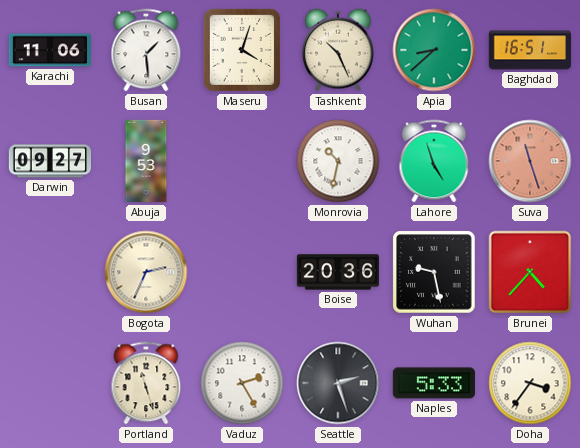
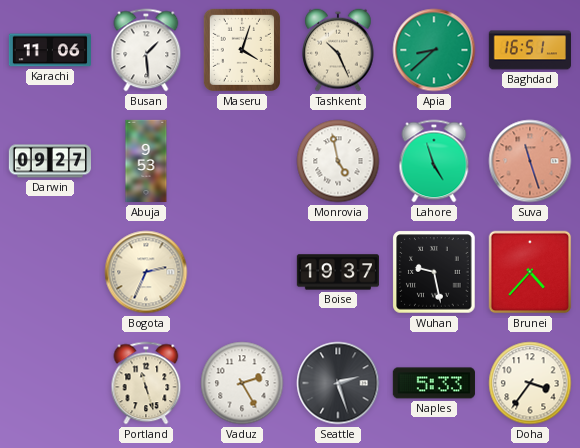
Monrovia: 10:32 -> 4:58
Boise: 20:36 -> 19:37
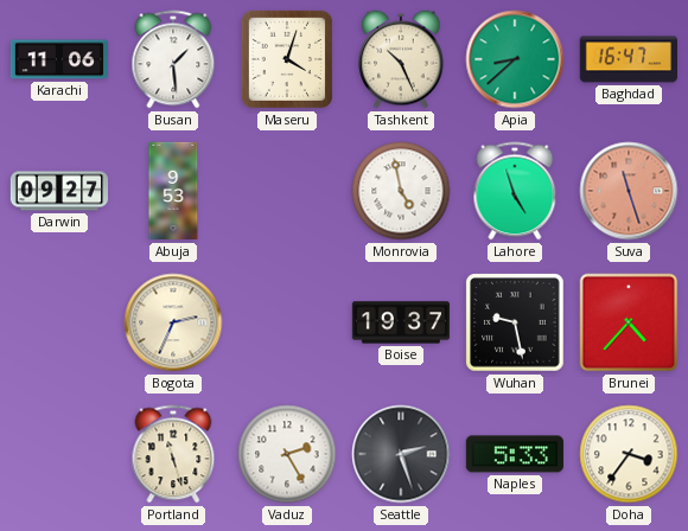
Baghdad: 16:51 -> 16:47
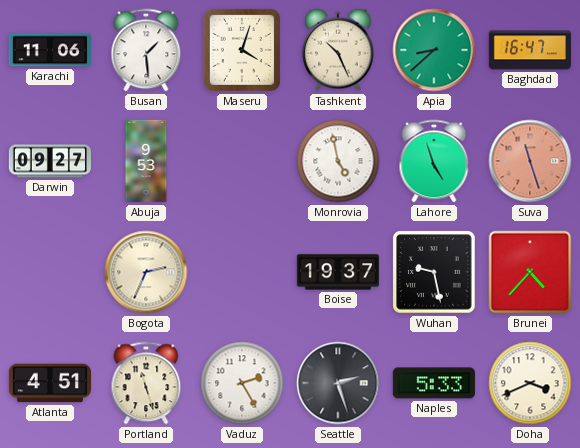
Atlanta: none -> 4:51
Doha: 3:36 -> 3:41
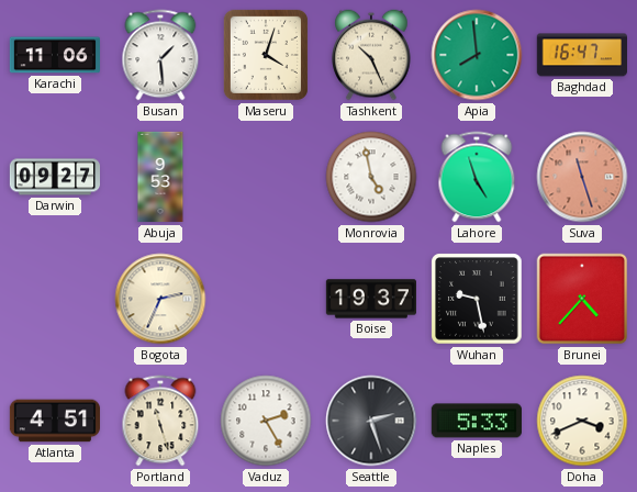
Apia: 8:38 -> 7:59
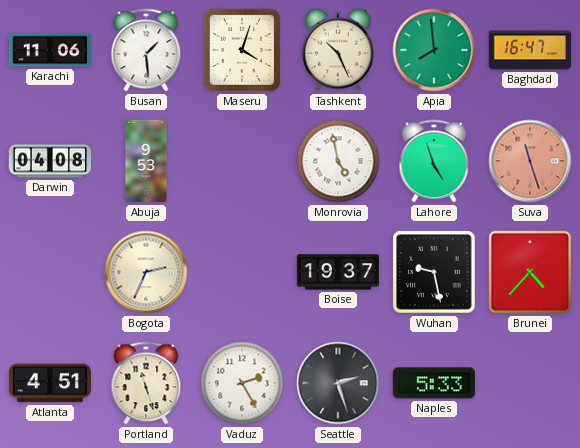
Darwin: 09:27 -> 04:08
Doha: 3:41 -> none
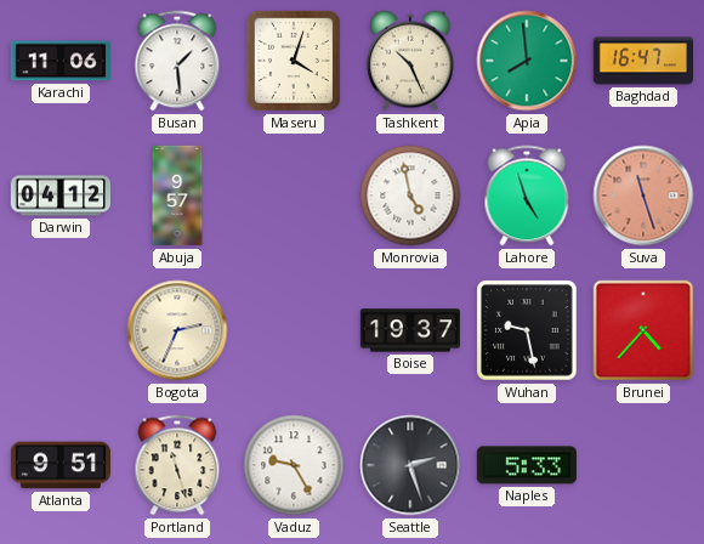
Darwin: 04:08 -> 04:12
Abuja: 9:53 -> 9:57
Atlanta: 4:51 -> 9:51
Vaduz: 2:25 -> 9:25
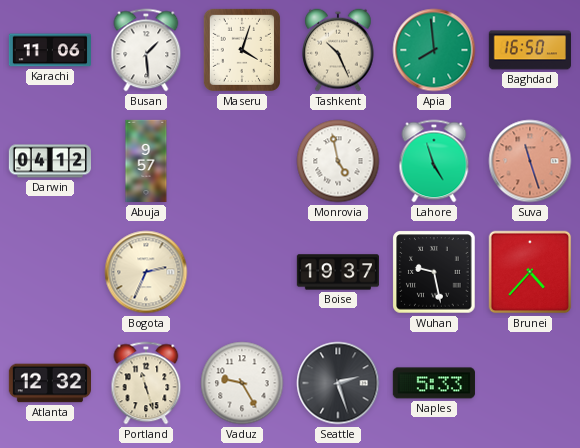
Baghdad: 16:47 -> 16:50
Atlanta: 9:51 -> 12:32
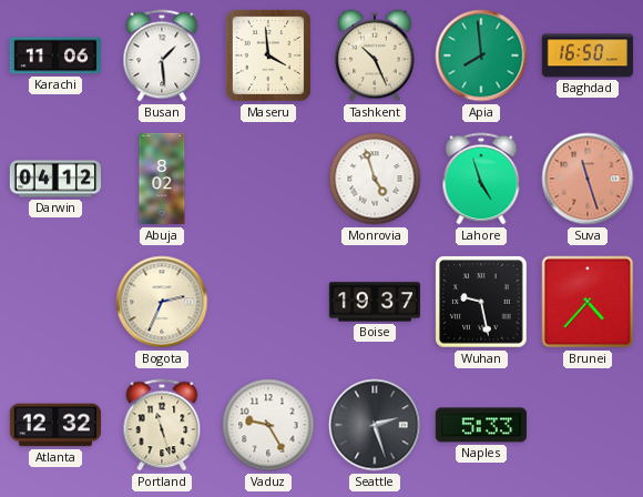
Maseru: 4:03 -> 3:59
Abuja: 9:57 -> 8:02
Monrovia: 4:58 -> 4:57
